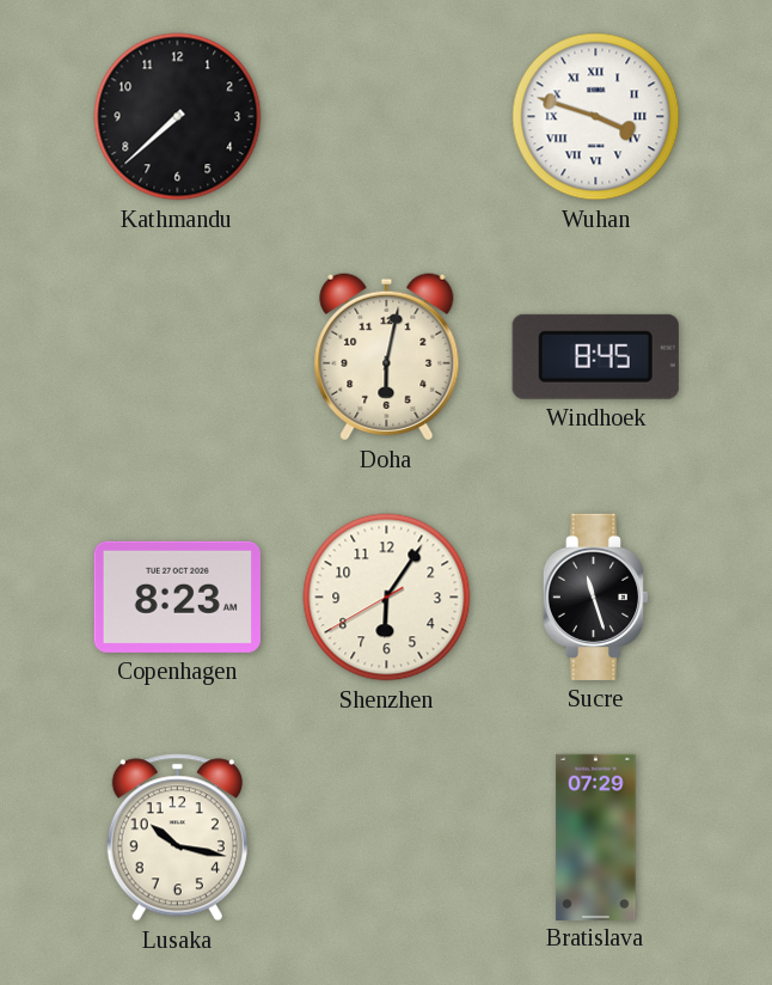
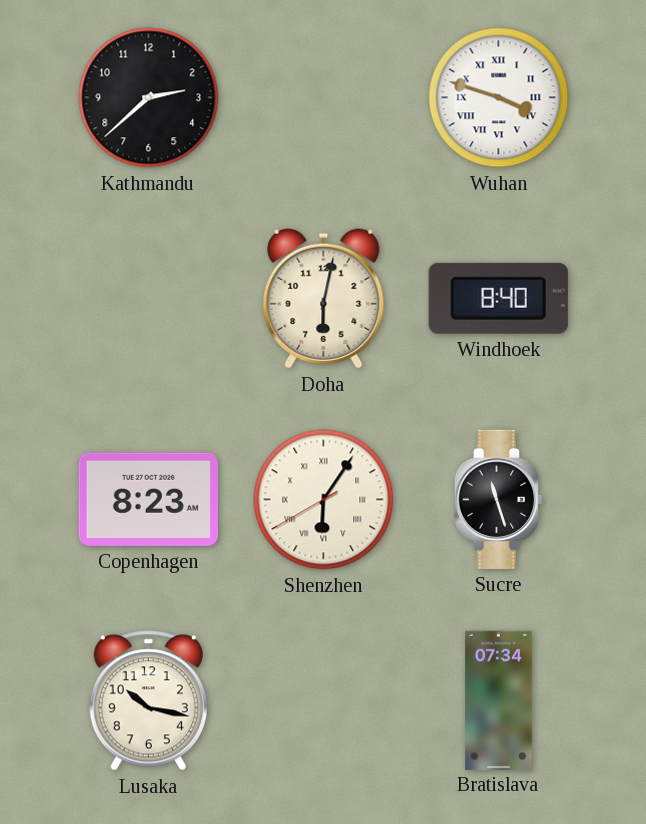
Kathmandu: 7:38 -> 2:38
Windhoek: 8:45 -> 8:40
Shenzhen numerals: Arabic -> Roman
Bratislava: 07:29 -> 07:34
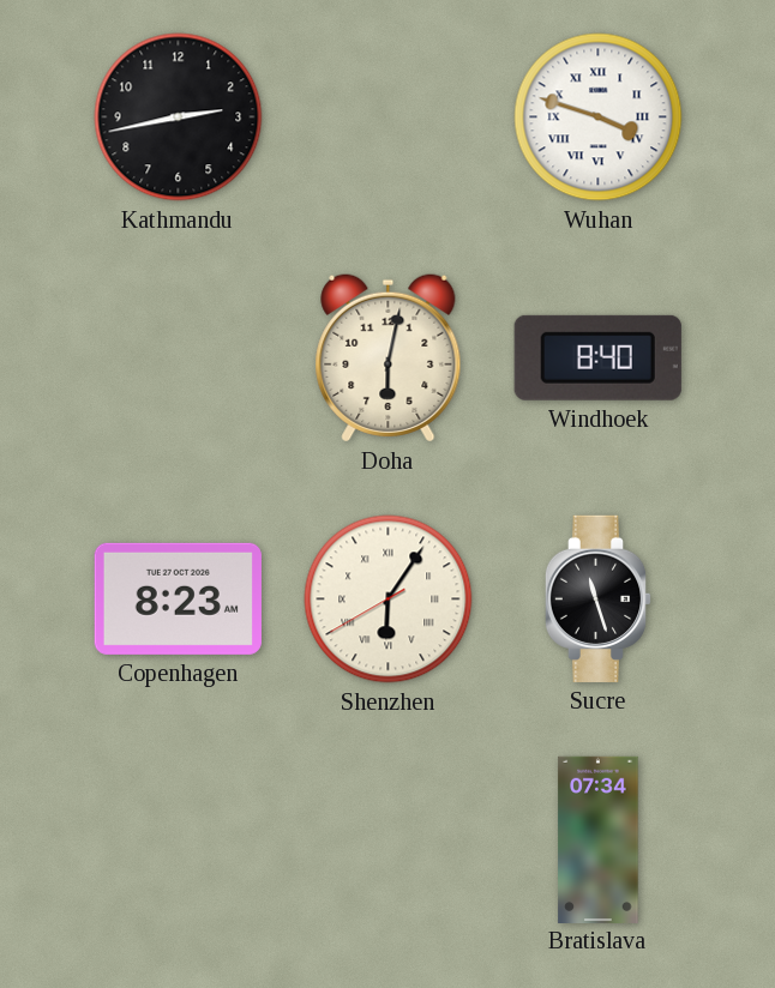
Kathmandu: 2:38 -> 2:43
Lusaka: 10:17 -> none
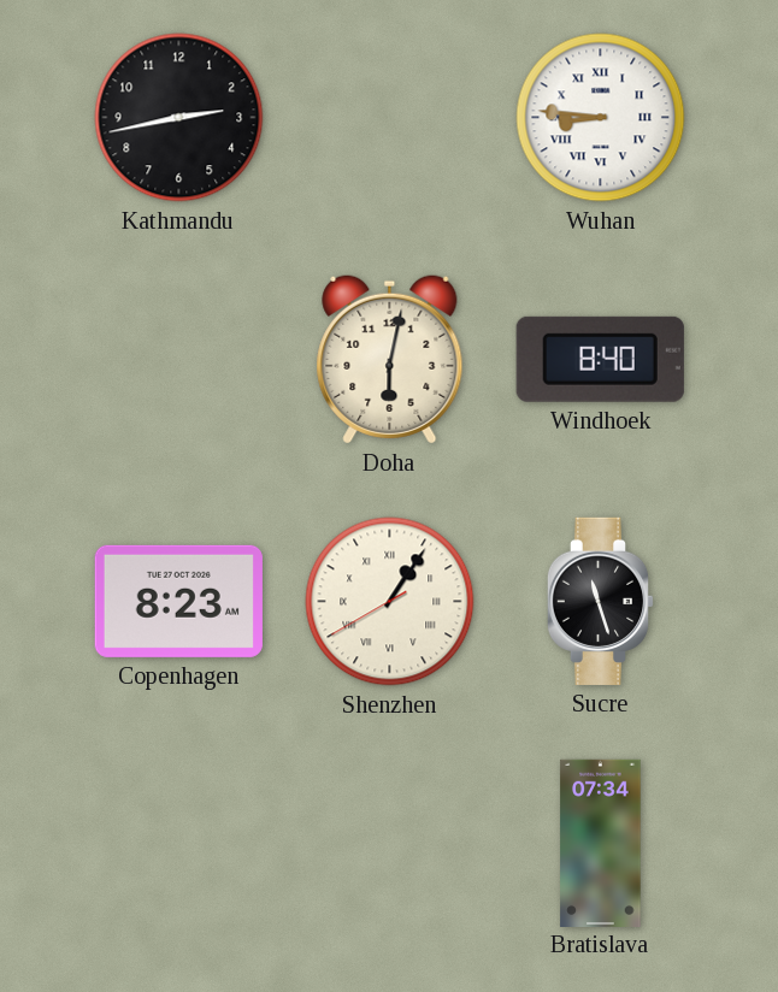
Wuhan: 3:48 -> 8:46
Shenzhen: 6:05 -> 1:05
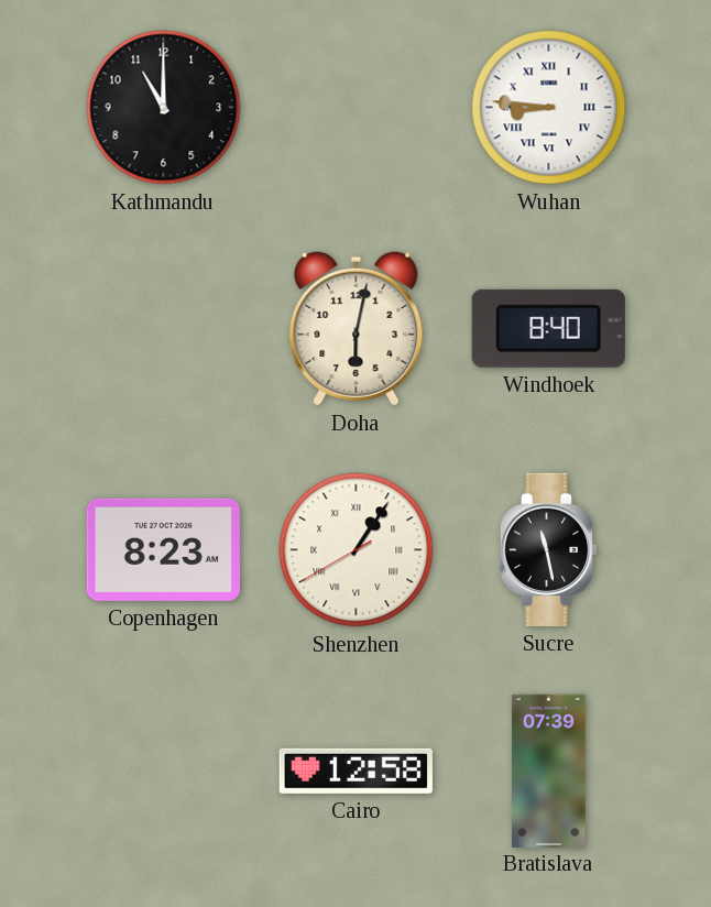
Kathmandu: 2:43 -> 11:00
Sucre: 11:27 -> 11:28
Cairo: none -> 12:58
Bratislava: 07:34 -> 07:39
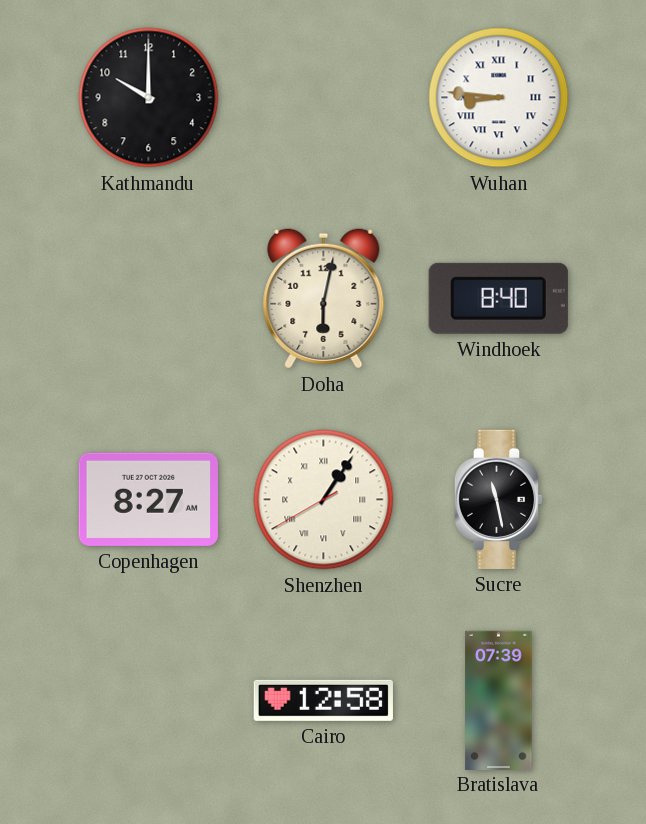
Kathmandu: 11:00 -> 10:00
Copenhagen: 8:23 -> 8:27
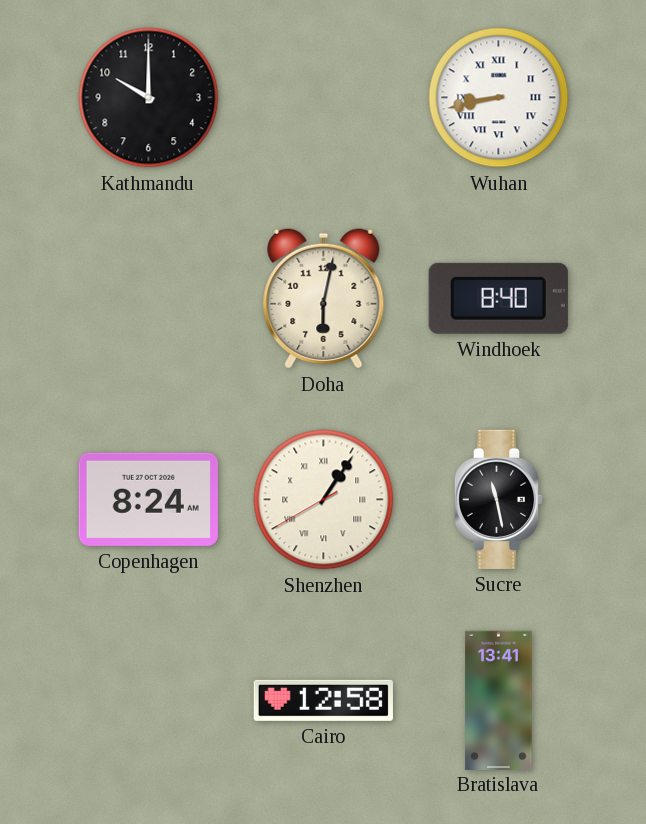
Wuhan: 8:46 -> 8:43
Copenhagen: 8:27 -> 8:24
Bratislava: 07:39 -> 13:41
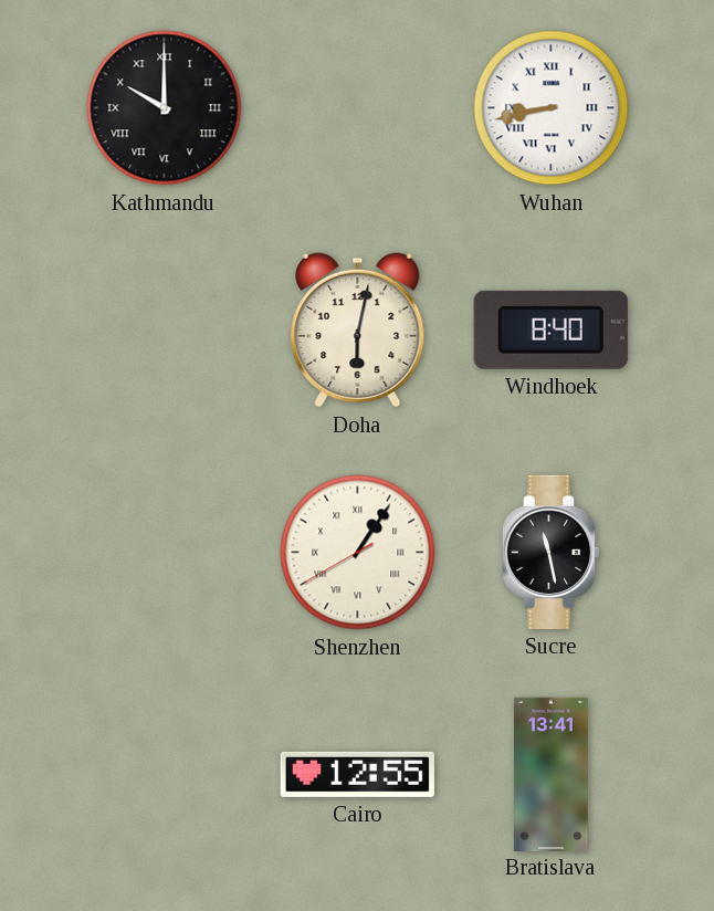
Kathmandu numerals: Arabic -> Roman
Copenhagen: 8:24 -> none
Cairo: 12:58 -> 12:55
